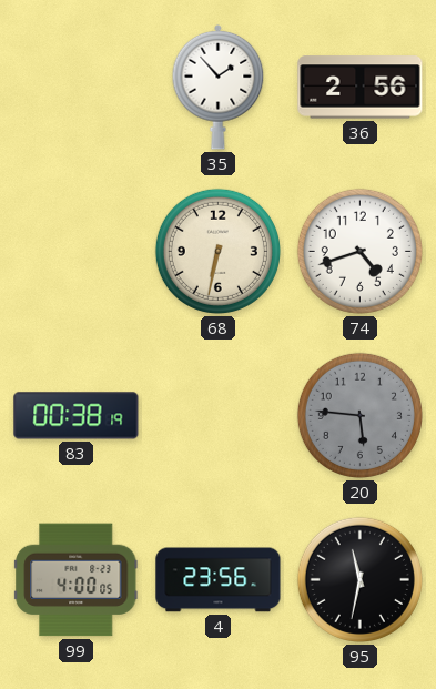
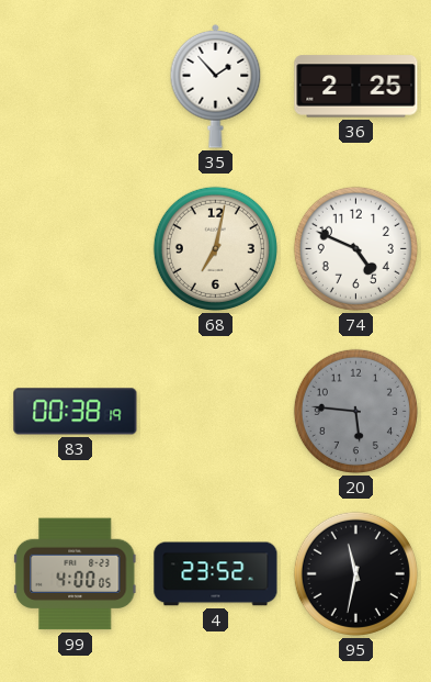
36: 2:56 -> 2:25
68: 6:32 -> 7:02
74: 4:42 -> 4:49
4: 23:56 -> 23:52
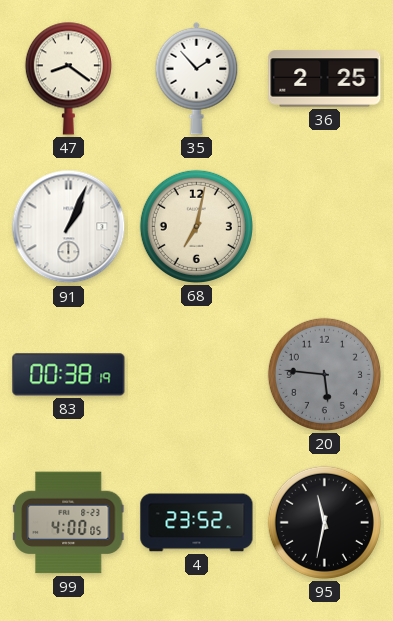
47: none -> 8:21
91: none -> 1:04
74: 4:49 -> none
